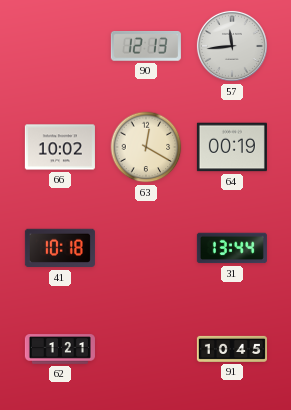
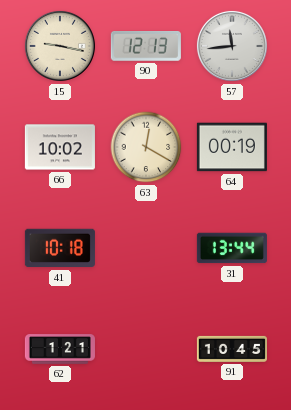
15: none -> 9:17
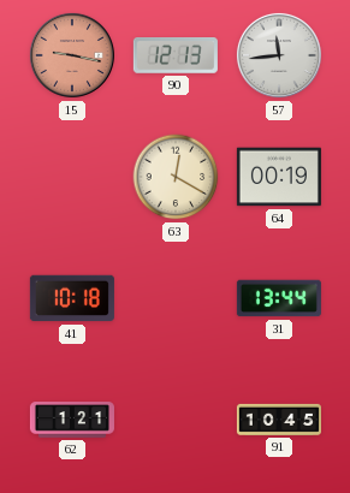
15 dial: cream -> salmon
66: 10:02 -> none
